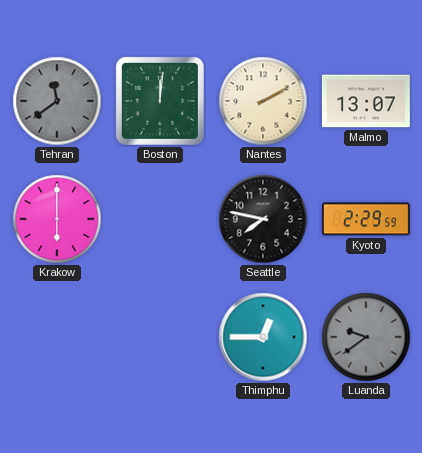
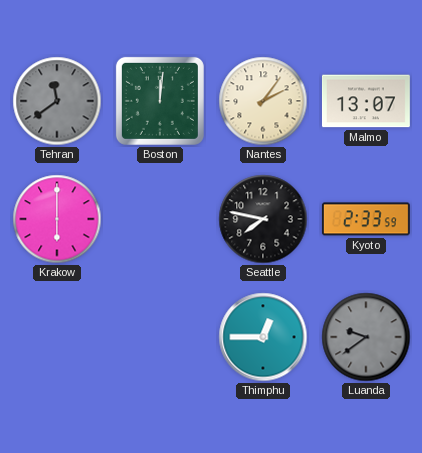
Nantes: 2:10 -> 2:06
Kyoto: 2:29 -> 2:33
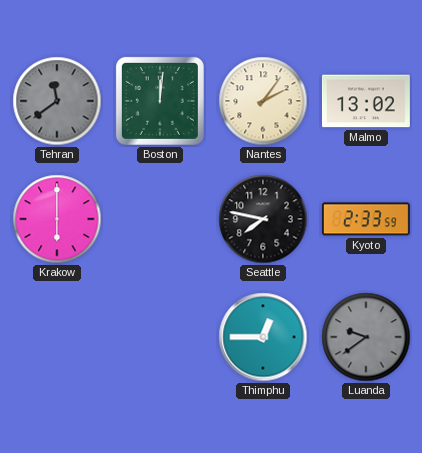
Malmo: 13:07 -> 13:02
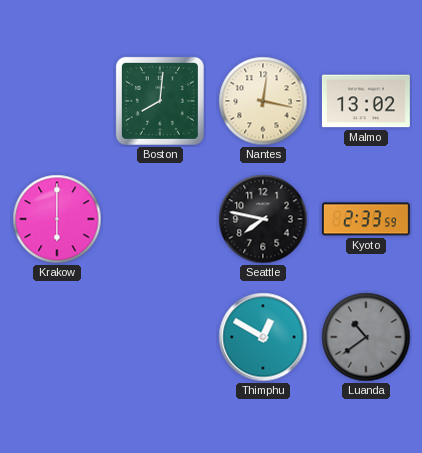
Tehran: 11:39 -> none
Boston: 12:01 -> 8:01
Nantes: 2:06 -> 12:17
Thimphu: 12:45 -> 12:50
Luanda: 9:39 -> 10:39
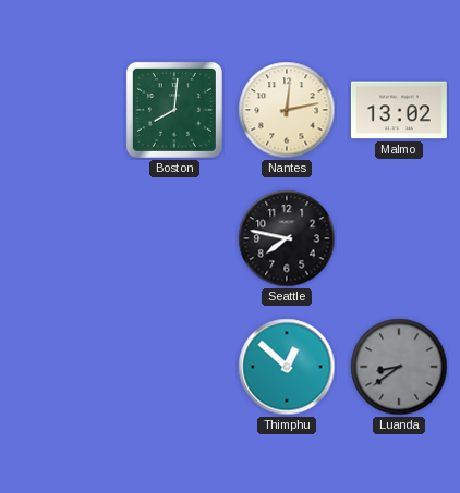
Nantes: 12:17 -> 12:13
Krakow: 6:00 -> none
Kyoto: 2:33 -> none
Thimphu: 12:50 -> 12:52
Luanda: 10:39 -> 8:39
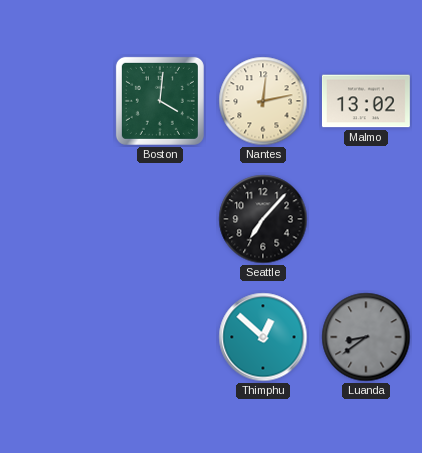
Boston: 8:01 -> 4:01
Seattle: 7:47 -> 7:07
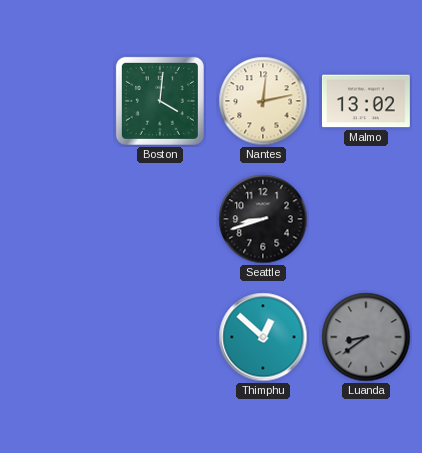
Seattle: 7:07 -> 8:42
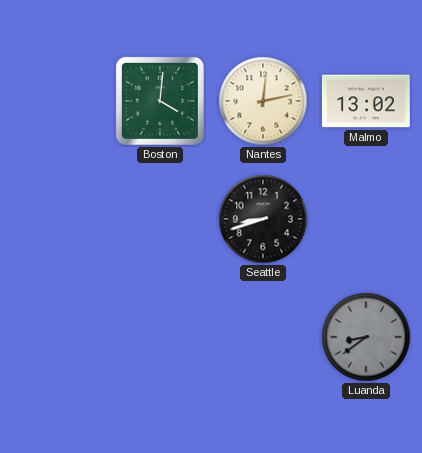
Thimphu: 12:52 -> none
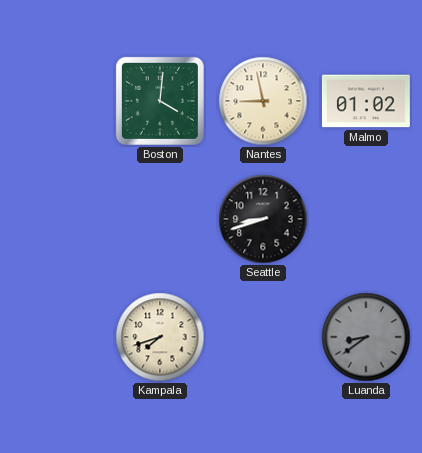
Nantes: 12:13 -> 8:58
Malmo: 13:02 -> 01:02
Kampala: none -> 7:42
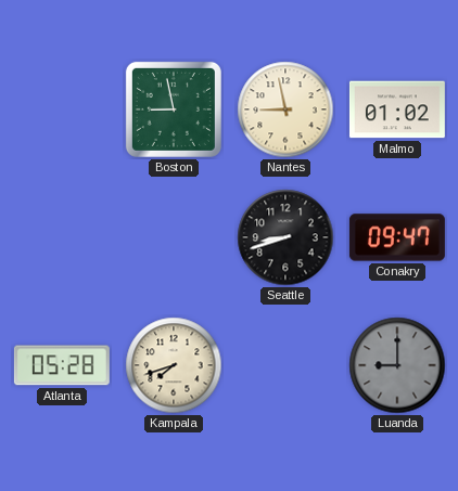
Boston: 4:01 -> 8:58
Conakry: none -> 09:47
Atlanta: none -> 05:28
Luanda: 8:39 -> 9:00
